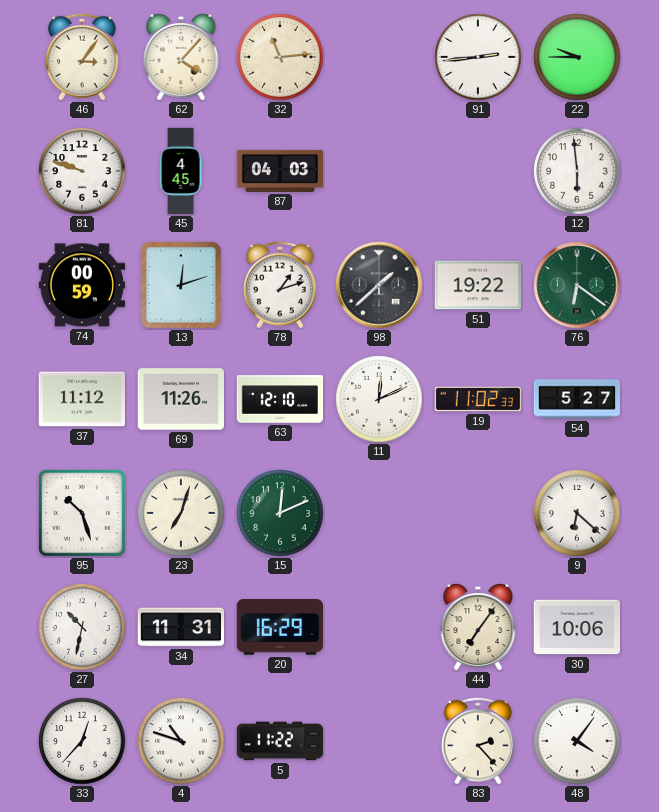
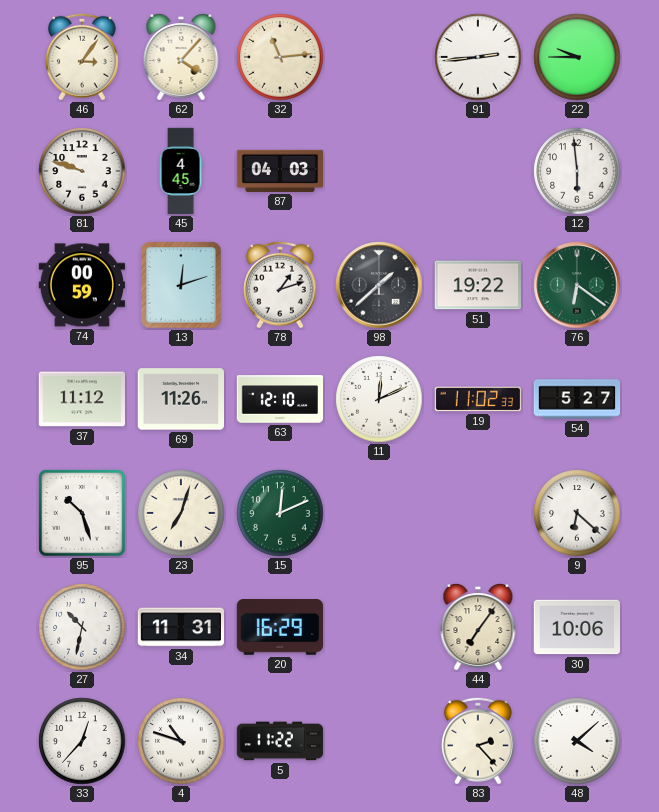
48: 4:06 -> 4:08
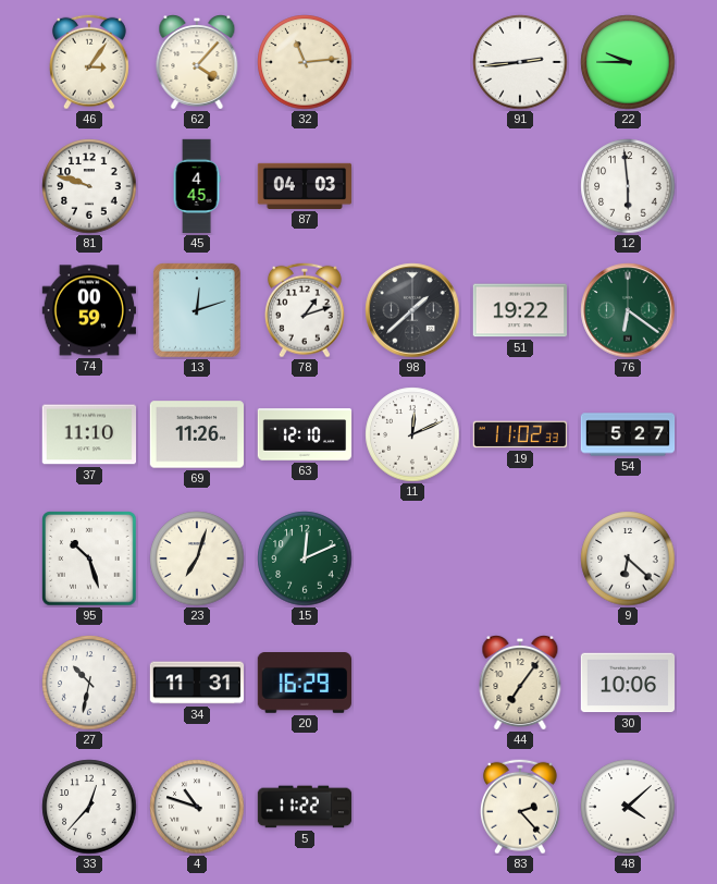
37: 11:12 -> 11:10
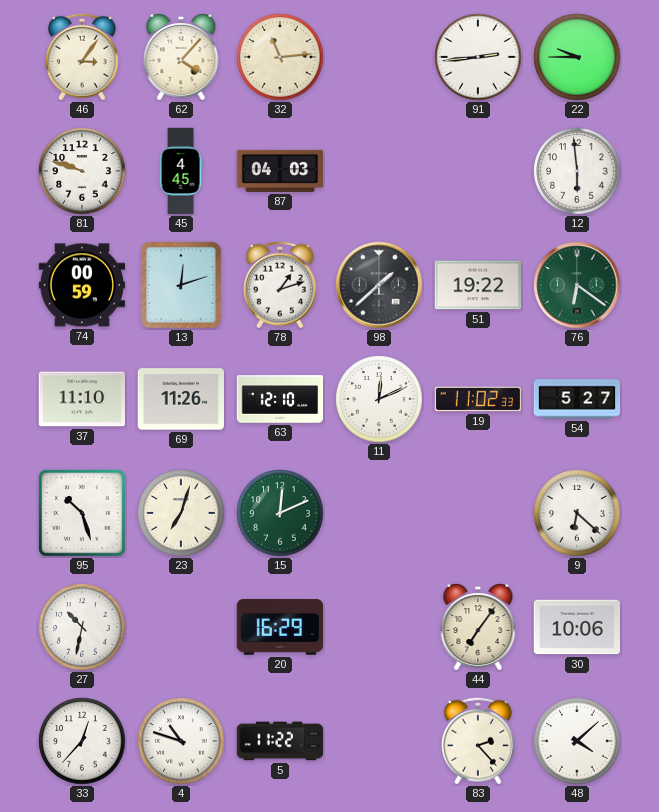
34: 11:31 -> none
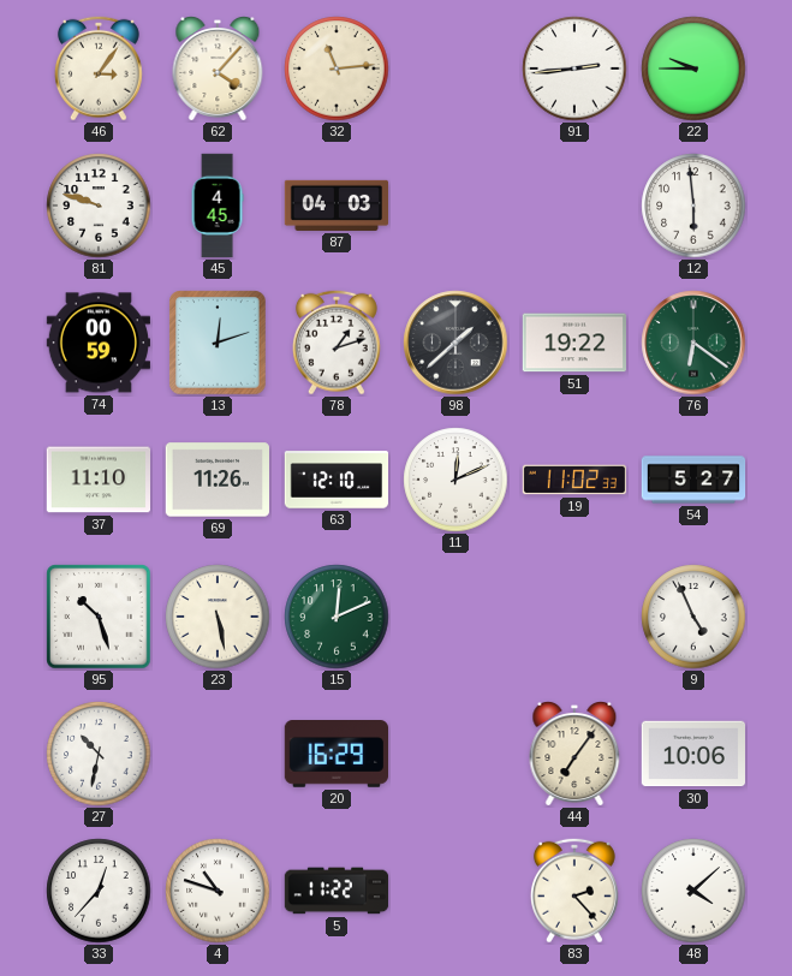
23: 7:03 -> 5:28
9: 6:22 -> 4:56
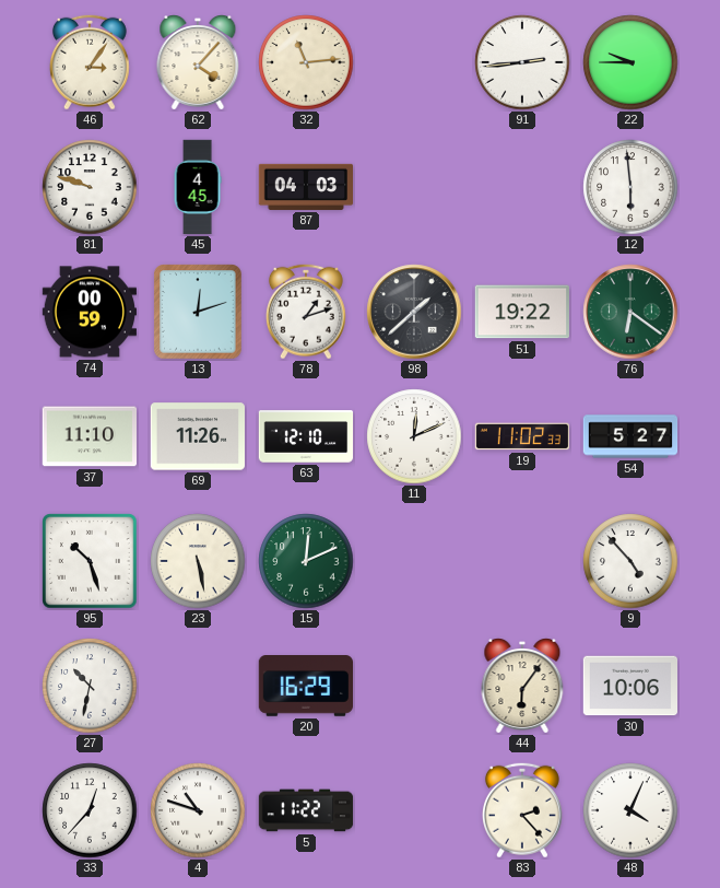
9: 4:56 -> 4:53
44: 7:06 -> 6:06
48: 4:08 -> 4:04
